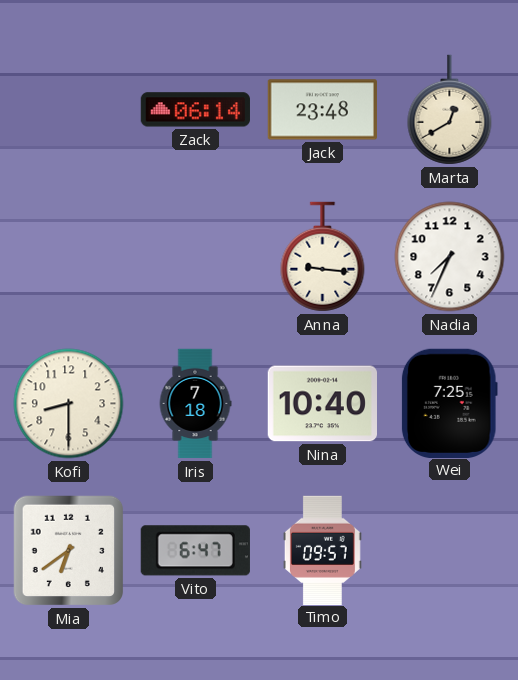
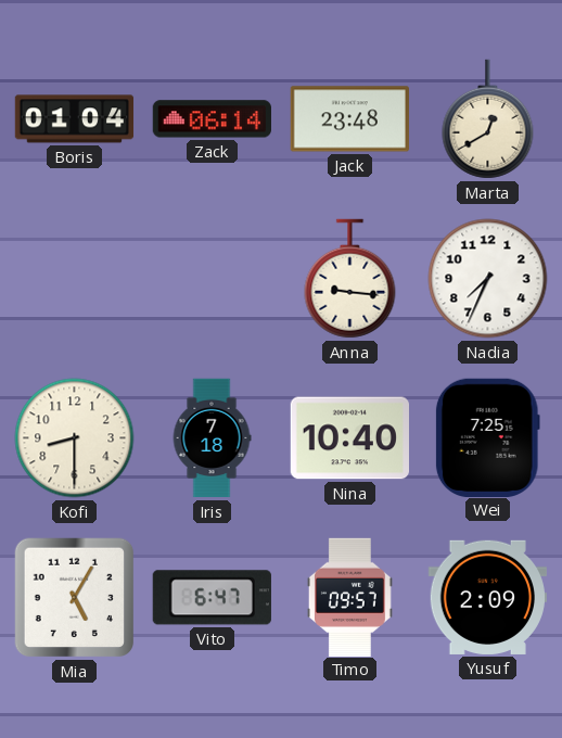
Boris: none -> 01:04
Mia: 6:39 -> 5:05
Yusuf: none -> 2:09
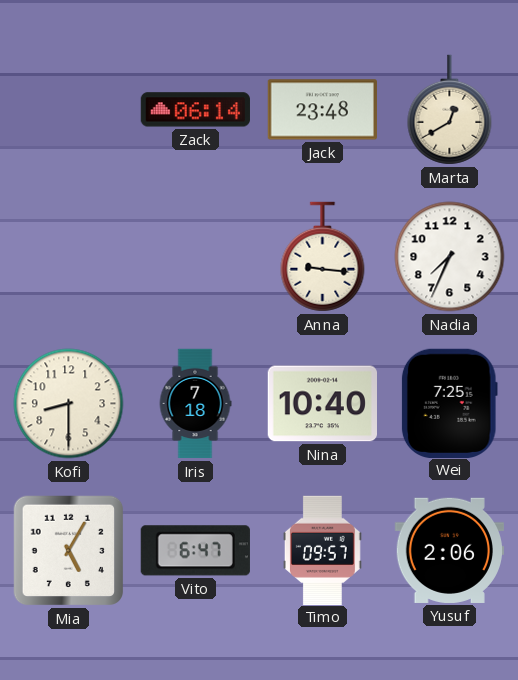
Boris: 01:04 -> none
Yusuf: 2:09 -> 2:06
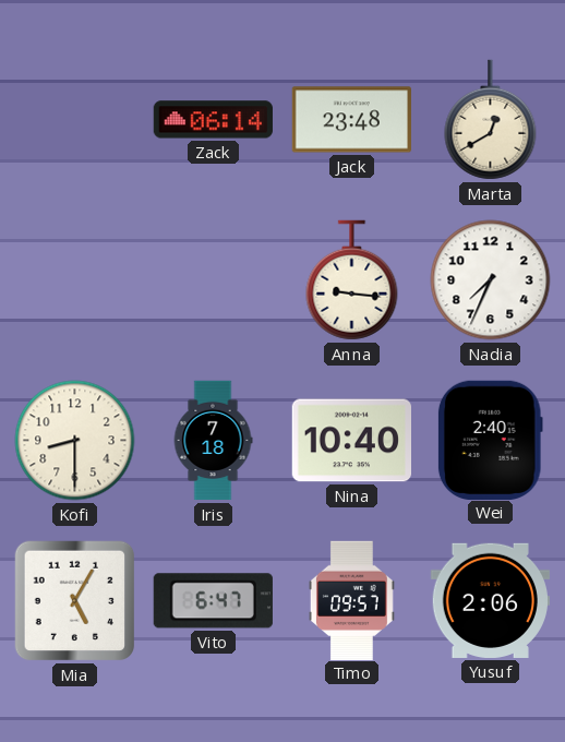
Wei: 7:25 -> 2:40
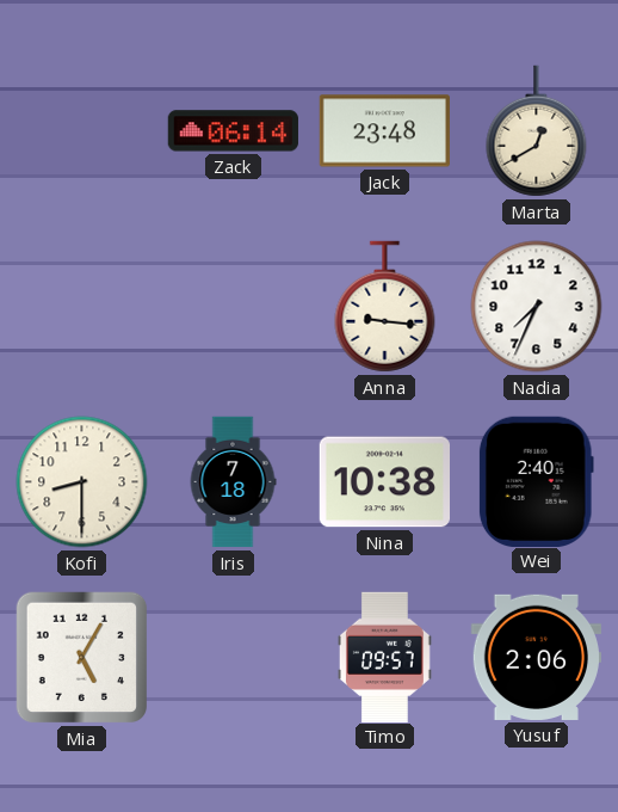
Nina: 10:40 -> 10:38
Vito: 6:47 -> none
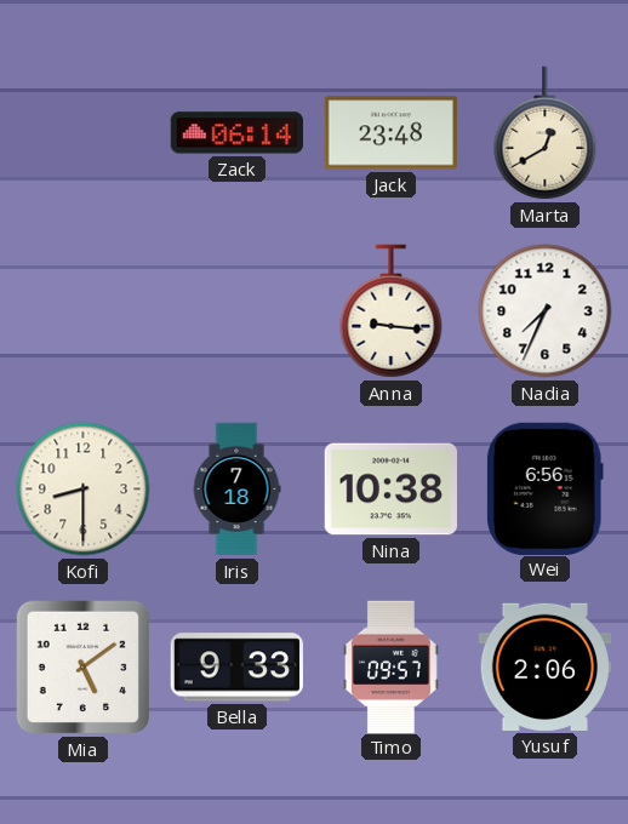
Wei: 2:40 -> 6:56
Mia: 5:05 -> 5:09
Bella: none -> 9:33
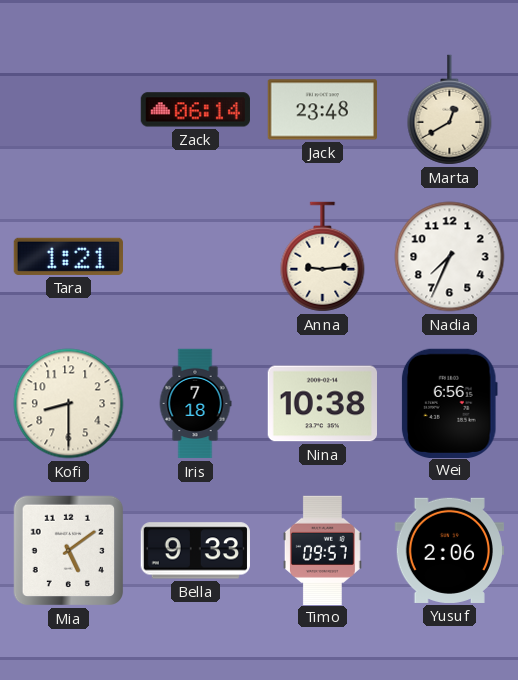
Tara: none -> 1:21
Anna: 9:16 -> 9:14
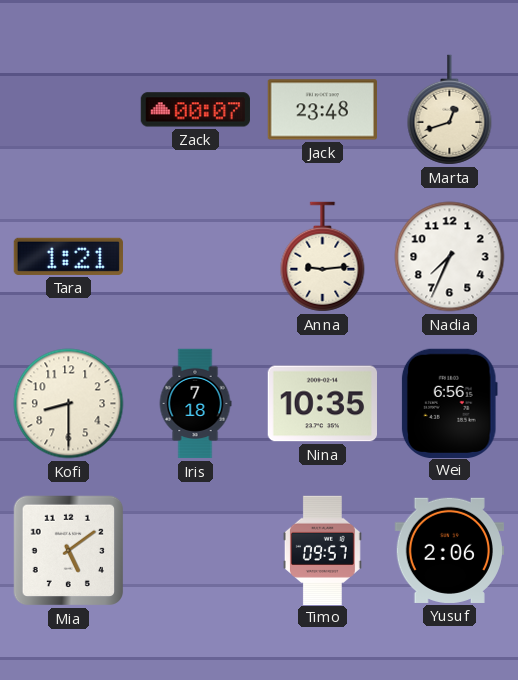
Zack: 06:14 -> 00:07
Marta: 12:40 -> 12:42
Nina: 10:38 -> 10:35
Bella: 9:33 -> none
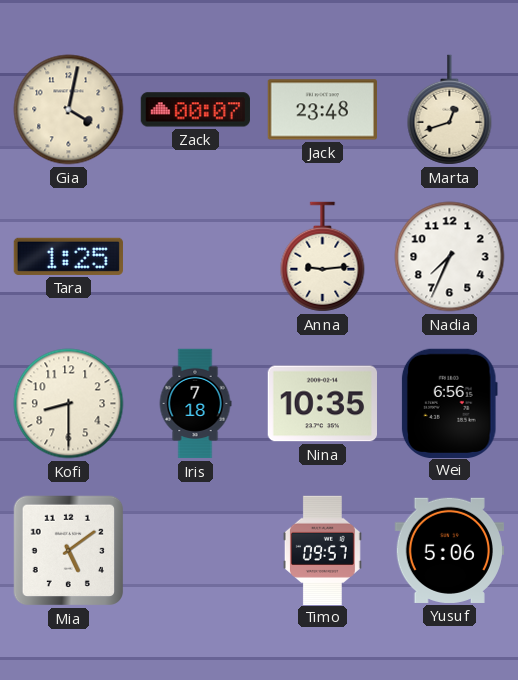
Gia: none -> 4:02
Tara: 1:21 -> 1:25
Yusuf: 2:06 -> 5:06
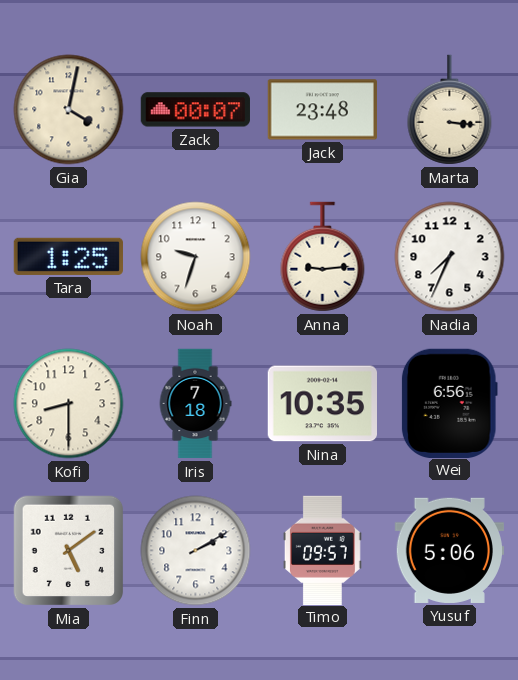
Marta: 12:42 -> 3:16
Noah: none -> 9:33
Finn: none -> 2:10
